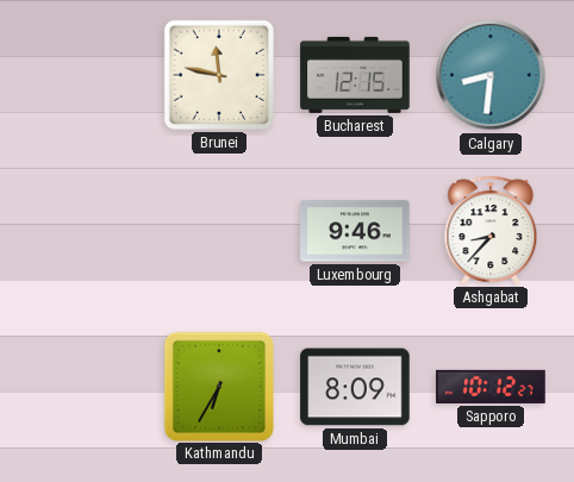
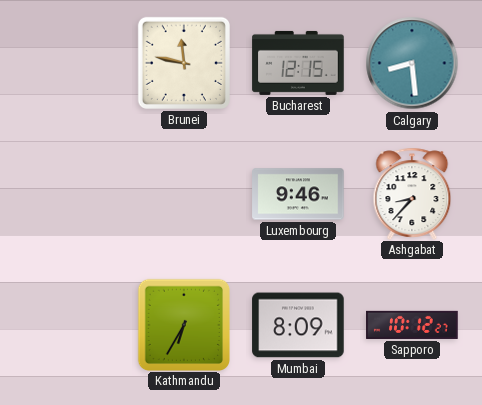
Calgary: 8:31 -> 8:29
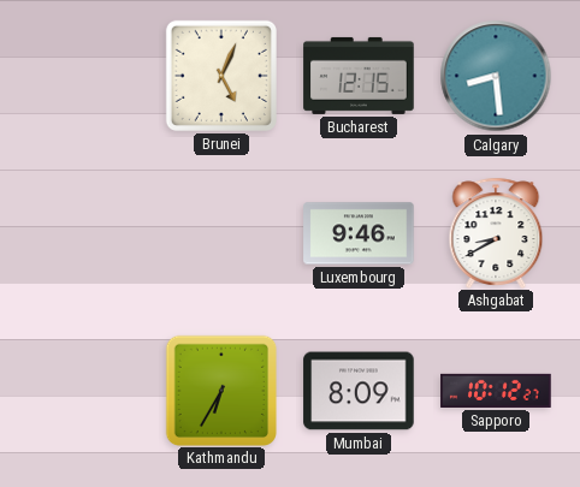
Brunei: 11:47 -> 5:04
Ashgabat: 8:37 -> 8:40
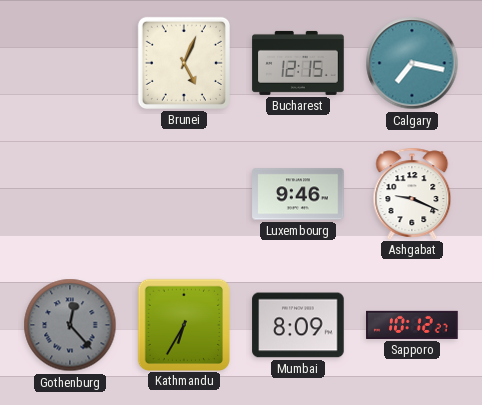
Calgary: 8:29 -> 7:17
Ashgabat: 8:40 -> 9:19
Gothenburg: none -> 12:23
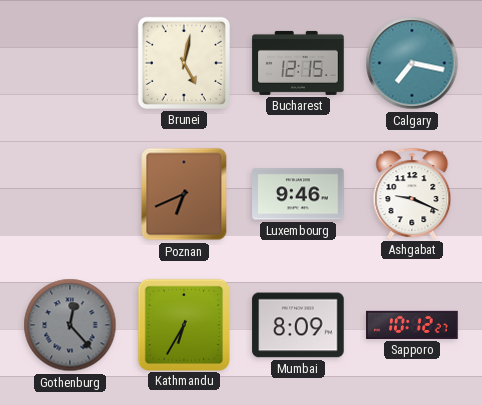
Brunei: 5:04 -> 5:02
Poznan: none -> 6:41
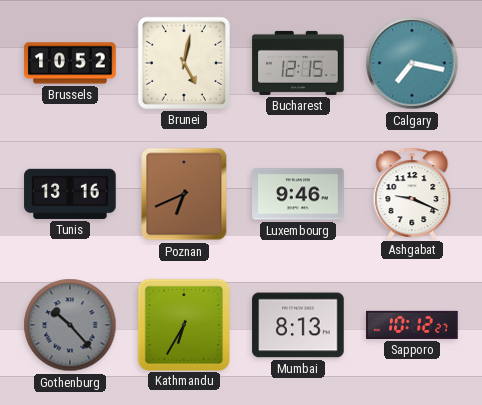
Brussels: none -> 10:52
Tunis: none -> 13:16
Gothenburg: 12:23 -> 10:23
Mumbai: 8:09 -> 8:13
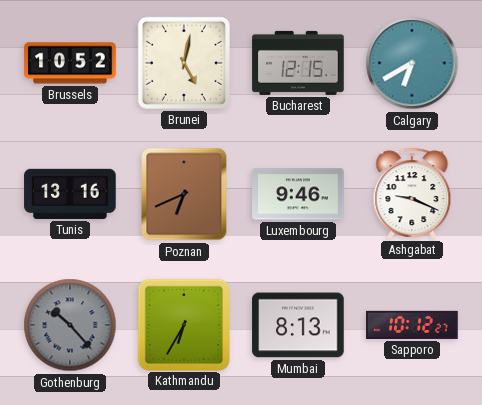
Calgary: 7:17 -> 6:40
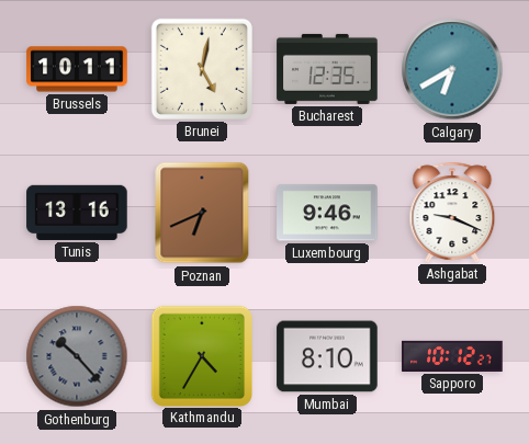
Brussels: 10:52 -> 10:11
Bucharest: 12:15 -> 12:35
Kathmandu: 6:35 -> 4:35
Mumbai: 8:13 -> 8:10
